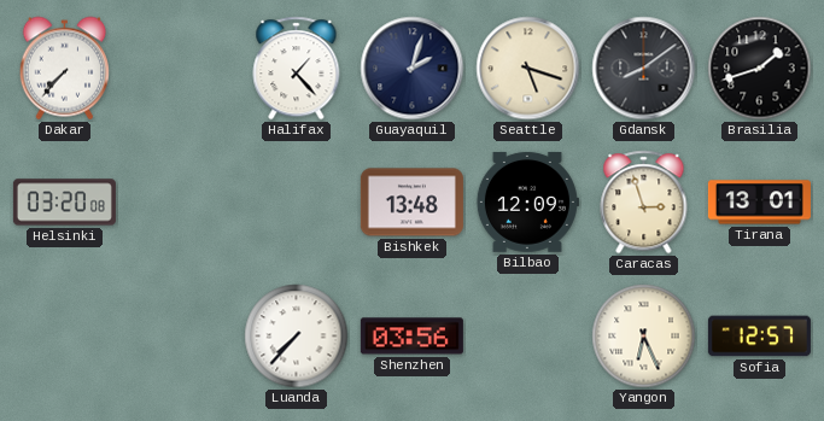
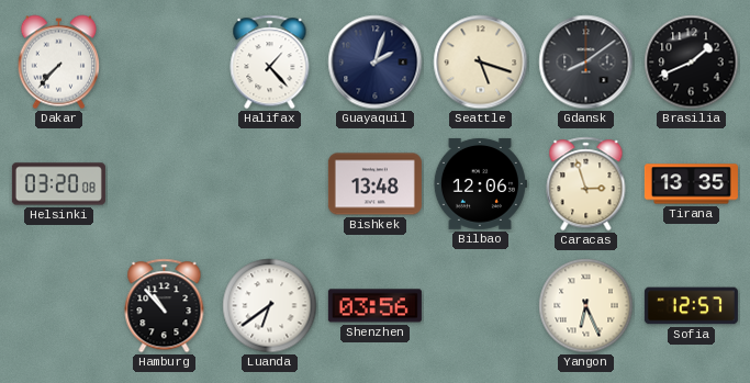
Brasilia: 1:42 -> 1:41
Bilbao: 12:09 -> 12:06
Tirana: 13:01 -> 13:35
Hamburg: none -> 10:53
Luanda: 7:37 -> 6:39
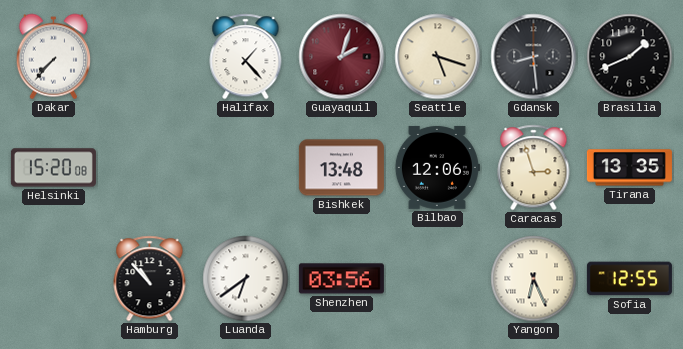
Guayaquil dial: navy -> burgundy
Gdansk: 8:09 -> 8:29
Helsinki: 03:20 -> 15:20
Sofia: 12:57 -> 12:55
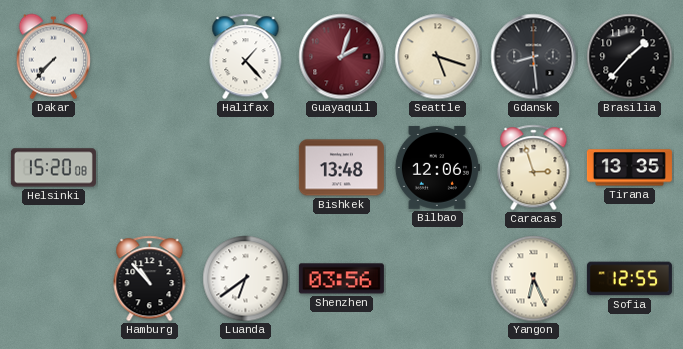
Brasilia: 1:41 -> 1:37
